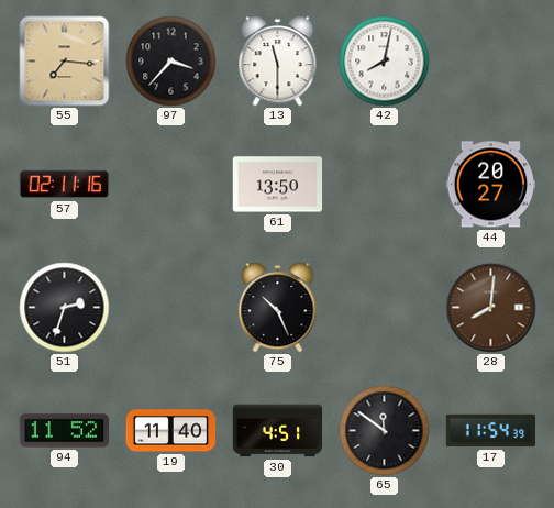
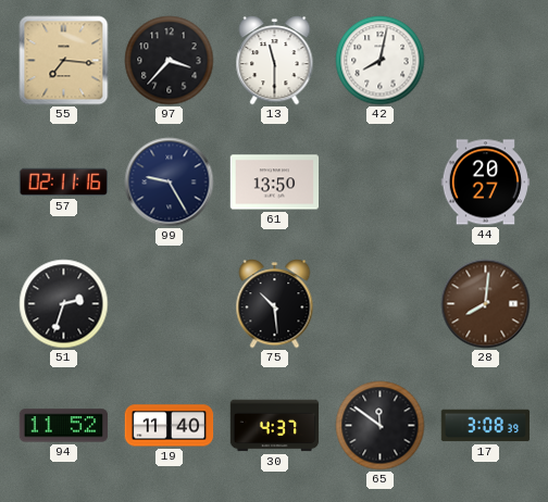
99: none -> 9:25
75: 10:26 -> 10:29
30: 4:51 -> 4:37
17: 11:54 -> 3:08
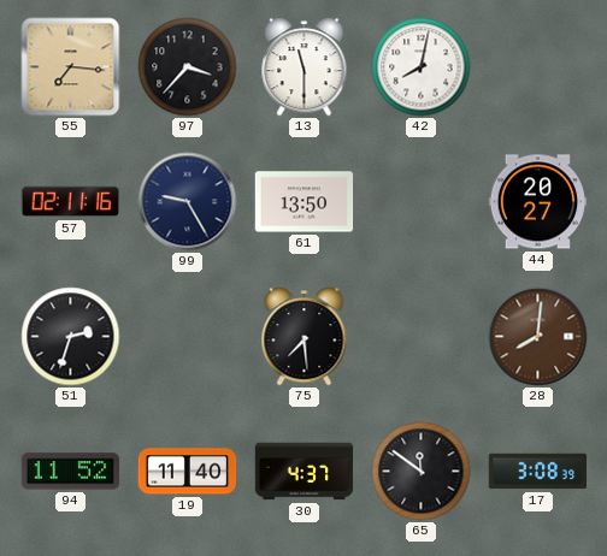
75: 10:29 -> 7:29
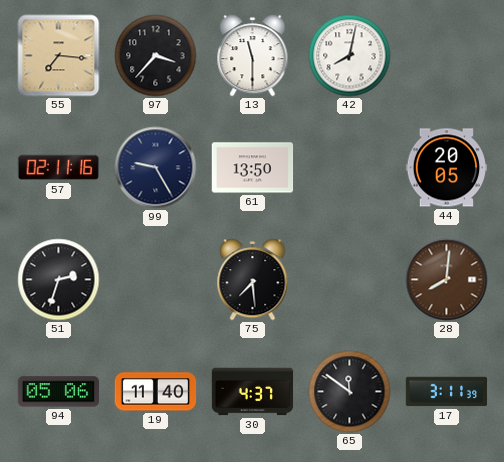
44: 20:27 -> 20:05
94: 11:52 -> 05:06
17: 3:08 -> 3:11
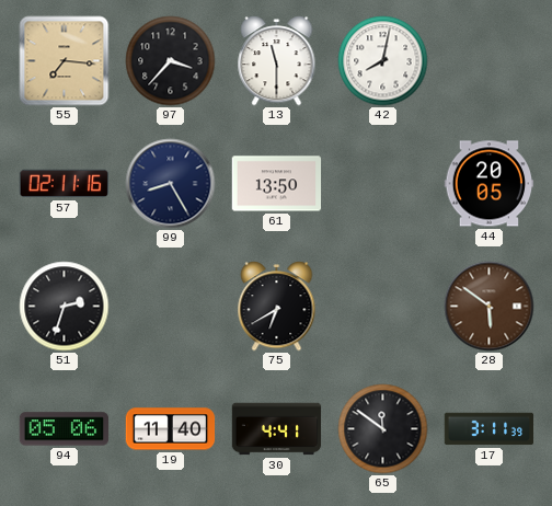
99: 9:25 -> 8:25
75: 7:29 -> 6:40
28: 8:01 -> 5:51
30: 4:37 -> 4:41
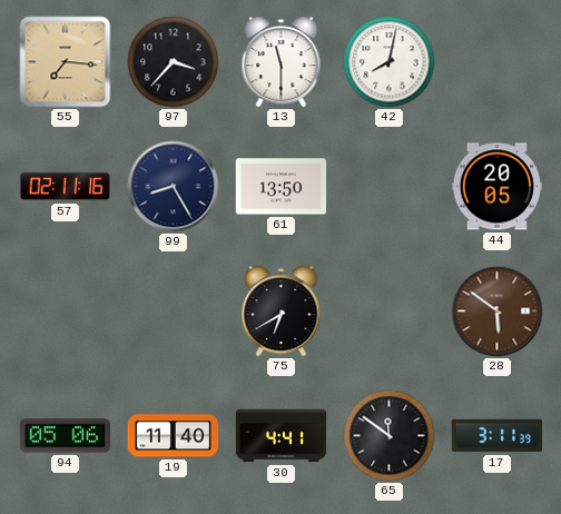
51: 2:33 -> none
